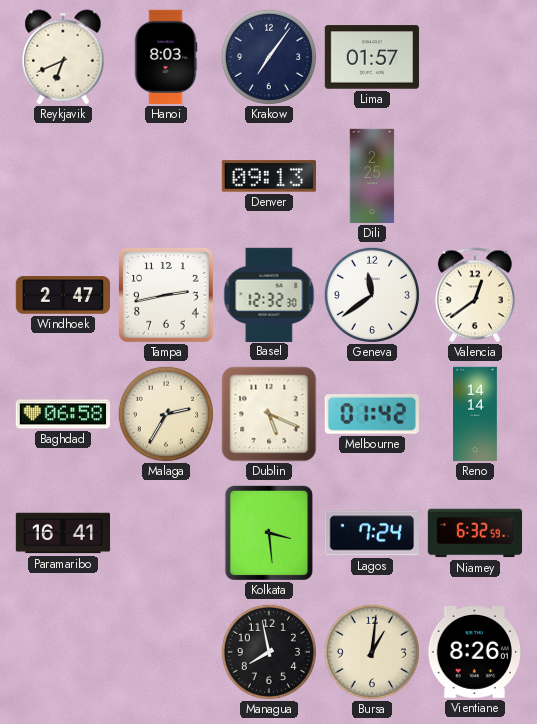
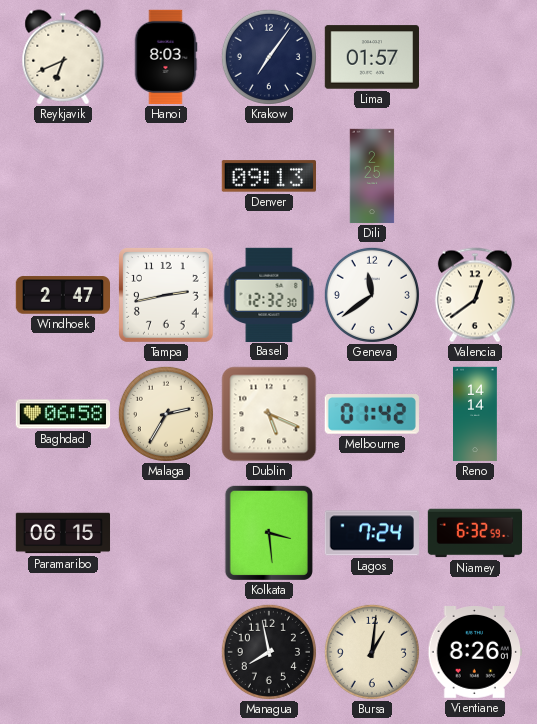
Paramaribo: 16:41 -> 06:15
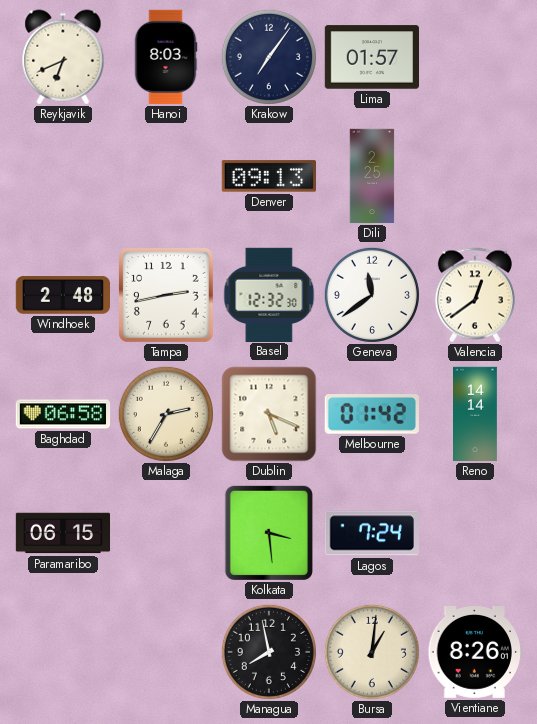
Windhoek: 2:47 -> 2:48
Niamey: 6:32 -> none
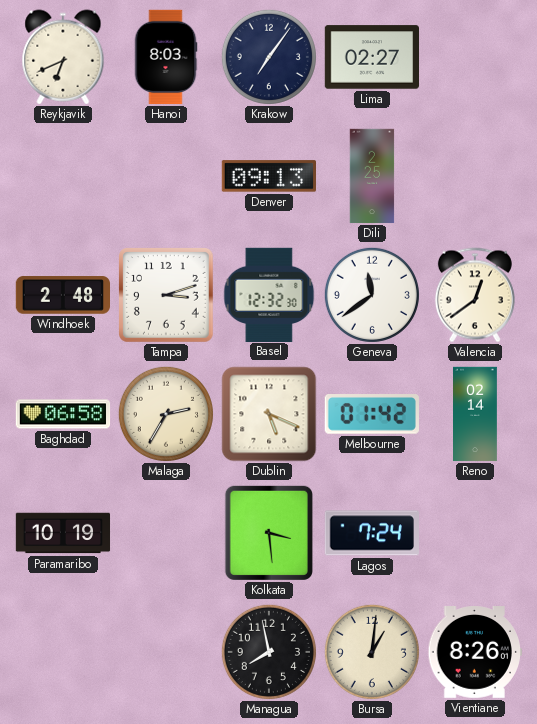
Lima: 01:57 -> 02:27
Tampa: 2:43 -> 3:12
Reno: 14:14 -> 02:14
Paramaribo: 06:15 -> 10:19
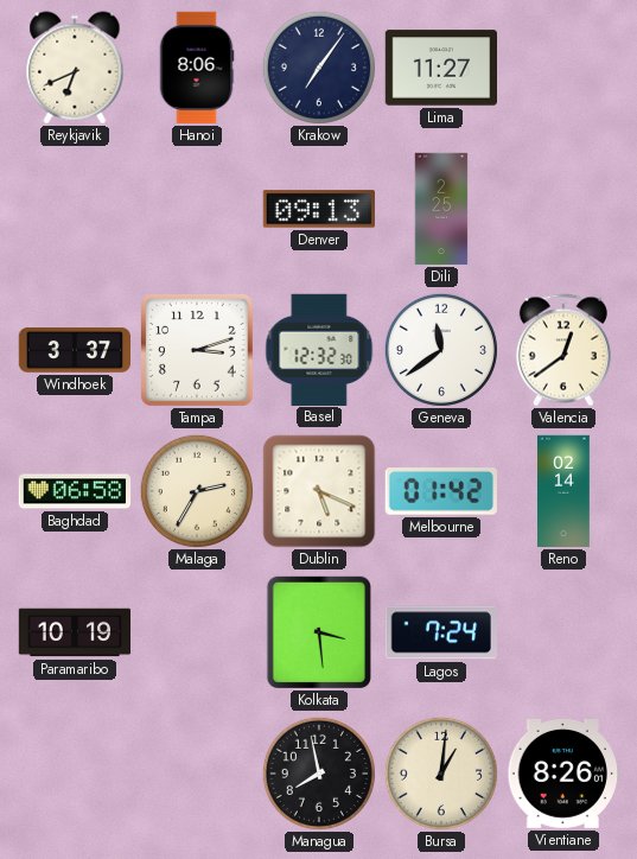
Hanoi: 8:03 -> 8:06
Lima: 02:27 -> 11:27
Windhoek: 2:48 -> 3:37
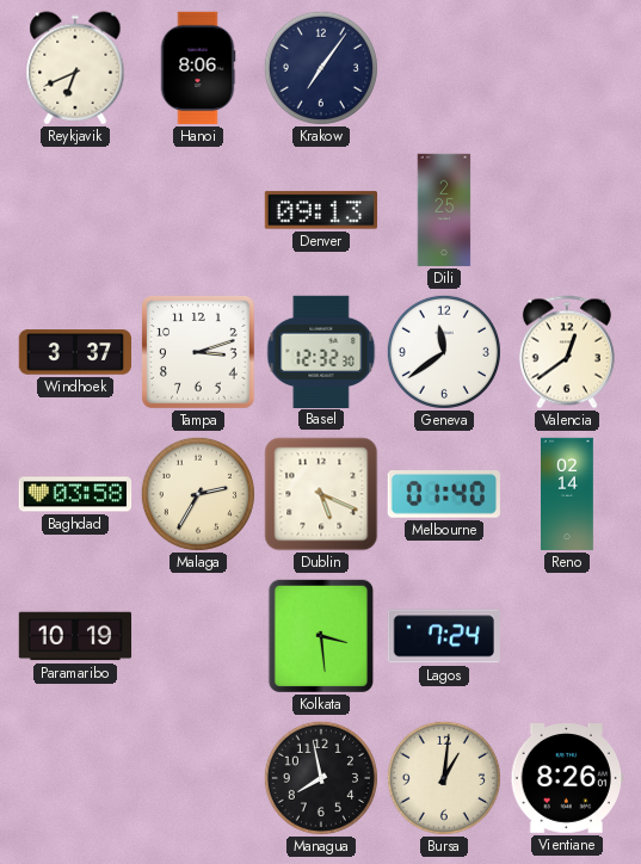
Lima: 11:27 -> none
Baghdad: 06:58 -> 03:58
Melbourne: 01:42 -> 01:40
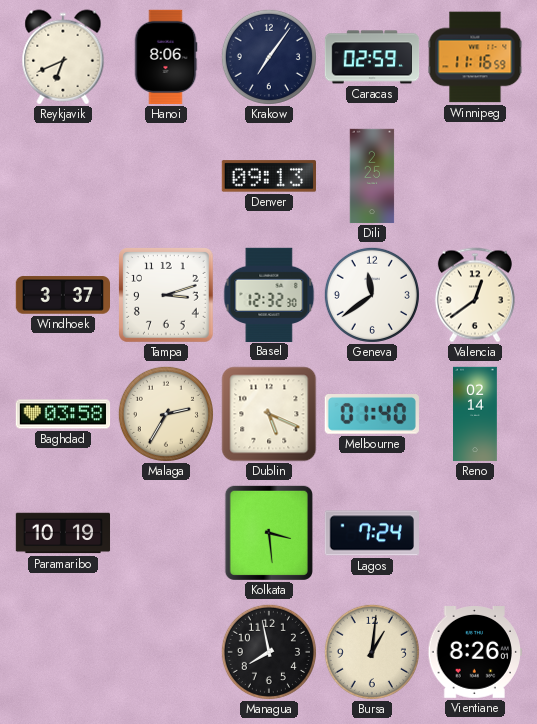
Caracas: none -> 02:59
Winnipeg: none -> 11:16
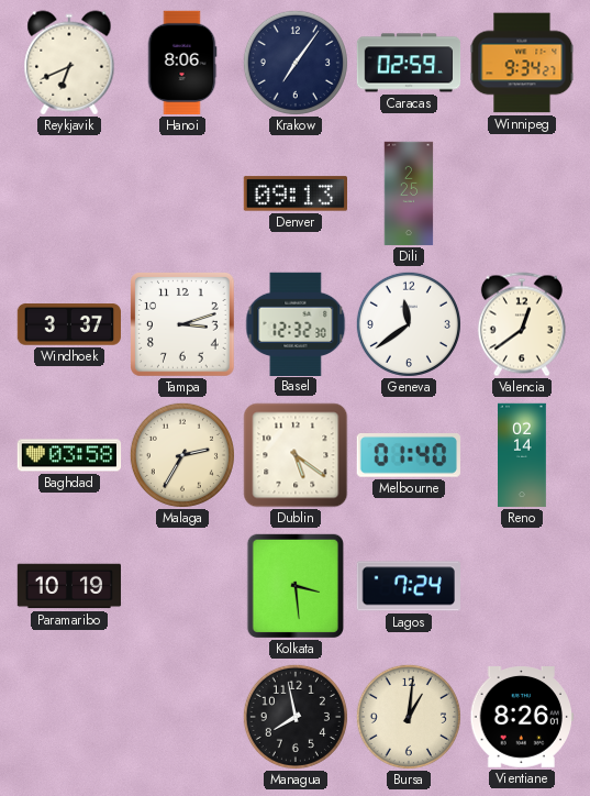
Winnipeg: 11:16 -> 9:34
Dublin: 5:19 -> 5:21
